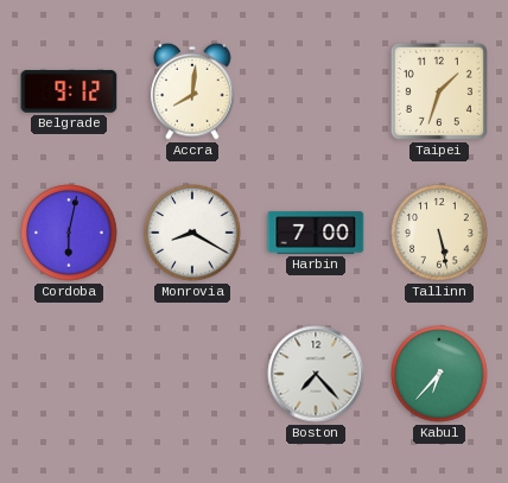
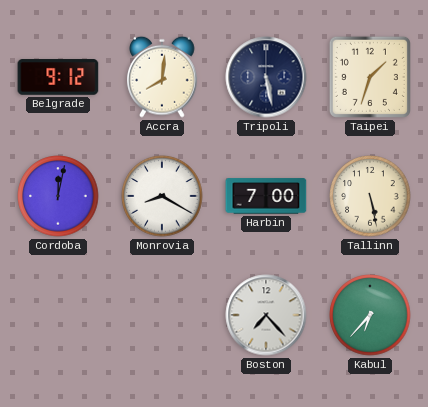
Tripoli: none -> 5:28
Cordoba: 6:02 -> 12:02
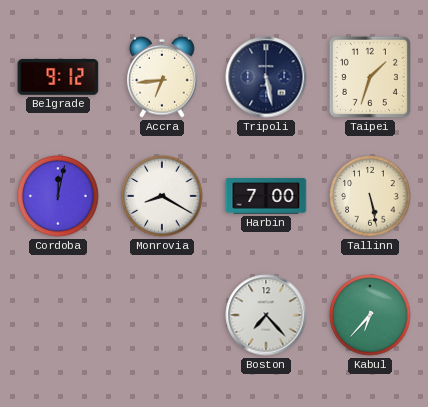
Accra: 8:01 -> 6:44
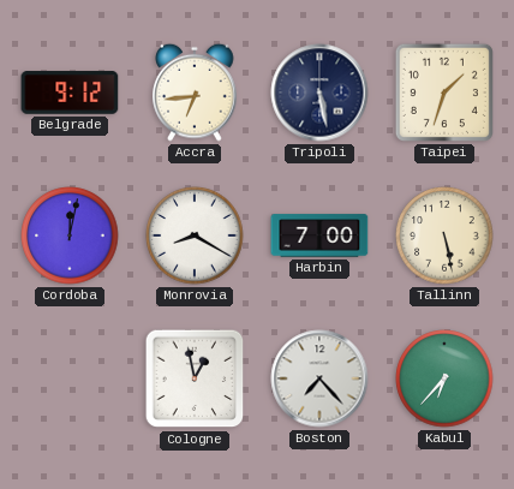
Cologne: none -> 12:58
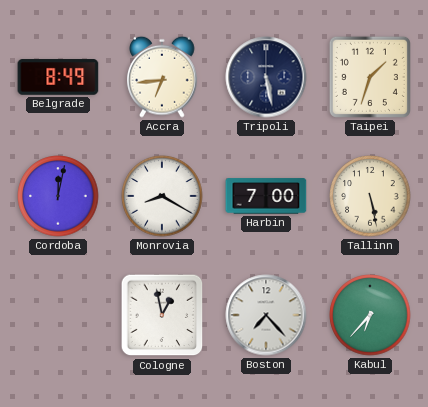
Belgrade: 9:12 -> 8:49
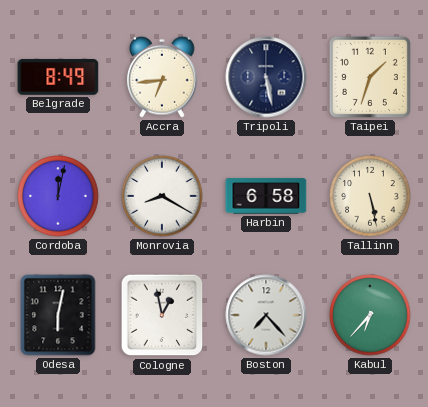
Harbin: 7:00 -> 6:58
Odesa: none -> 6:02
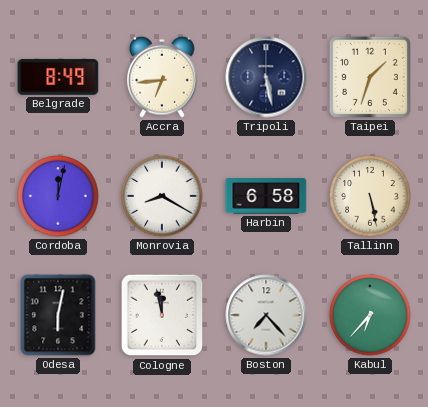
Cologne: 12:58 -> 11:58
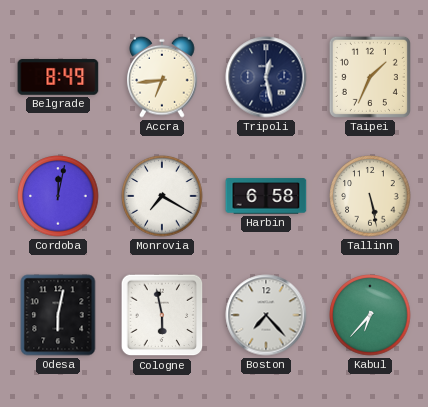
Tripoli: 5:28 -> 12:28
Taipei: 1:33 -> 1:34
Monrovia: 8:20 -> 7:20
Cologne: 11:58 -> 5:58
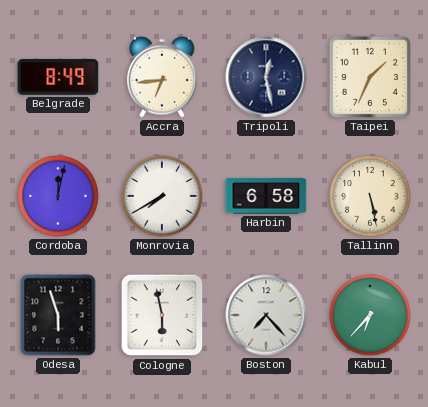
Monrovia: 7:20 -> 7:40
Odesa: 6:02 -> 5:57
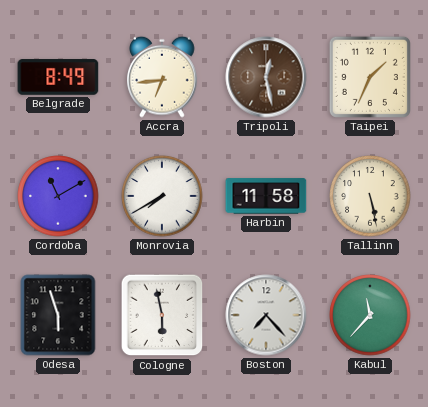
Tripoli dial: navy -> brown
Cordoba: 12:02 -> 11:10
Harbin: 6:58 -> 11:58
Kabul: 6:37 -> 11:37
